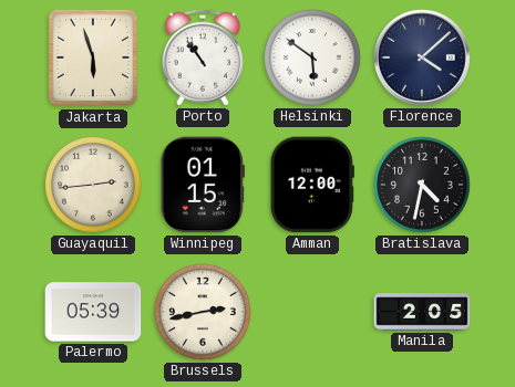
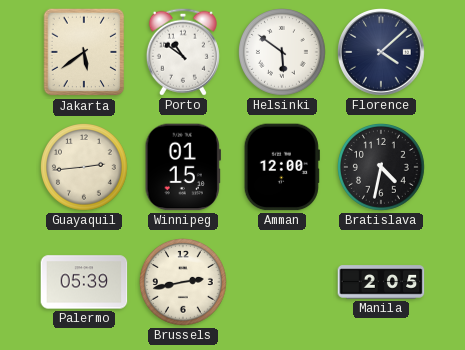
Jakarta: 5:57 -> 5:39
Porto: 10:54 -> 10:51
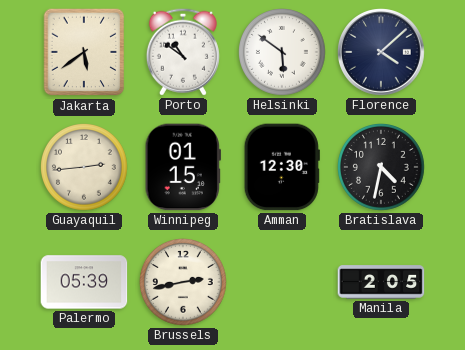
Amman: 12:00 -> 12:30
